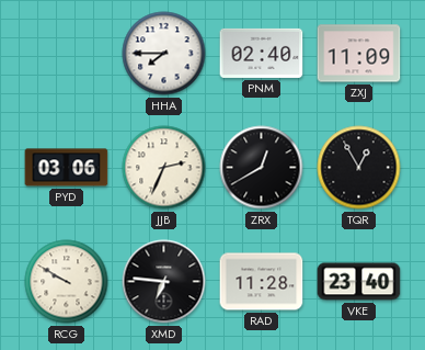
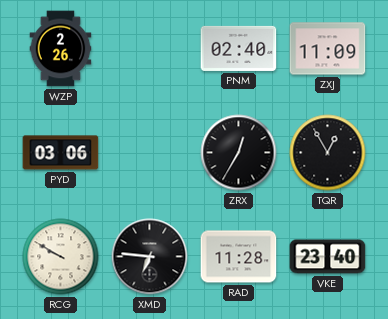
WZP: none -> 2:26
HHA: 7:45 -> none
JJB: 2:34 -> none
ZRX: 12:40 -> 12:35
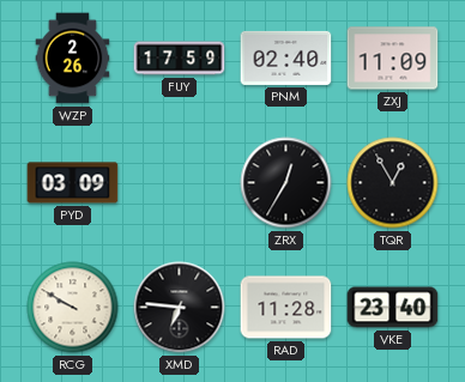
FUY: none -> 17:59
PYD: 03:06 -> 03:09
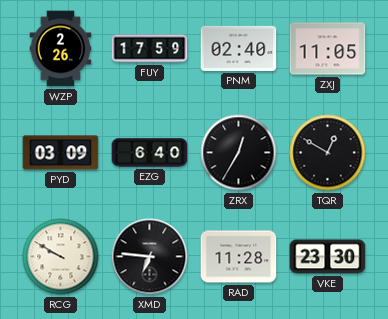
ZXJ: 11:09 -> 11:05
EZG: none -> 6:40
TQR: 12:55 -> 12:50
VKE: 23:40 -> 23:30
